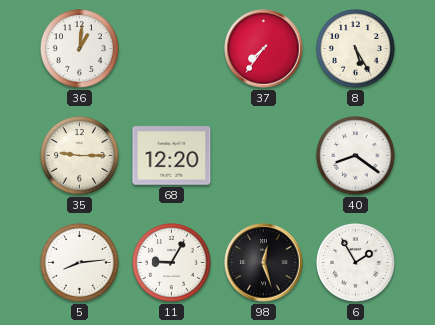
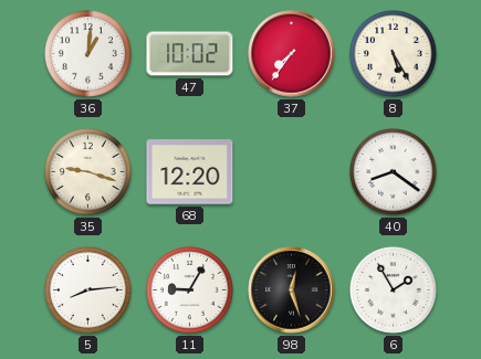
47: none -> 10:02
35: 9:15 -> 9:18
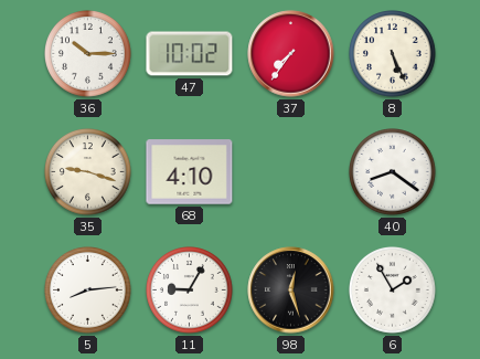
36: 1:01 -> 10:15
8: 5:25 -> 5:26
68: 12:20 -> 4:10
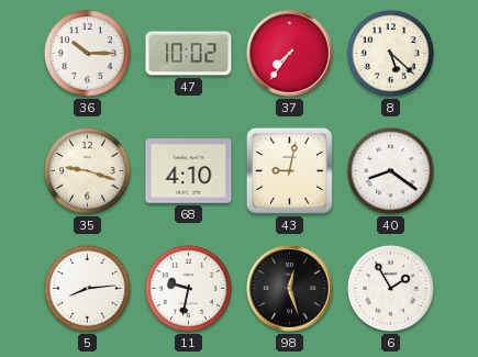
8: 5:26 -> 5:22
43: none -> 9:02
11: 9:05 -> 9:32
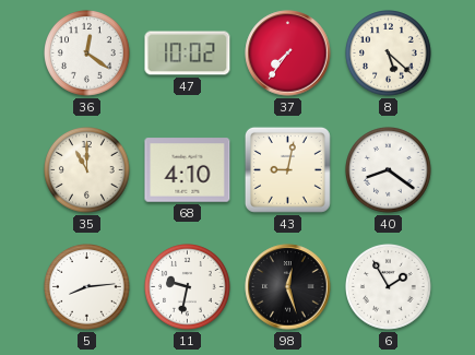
36: 10:15 -> 12:21
35: 9:18 -> 11:00
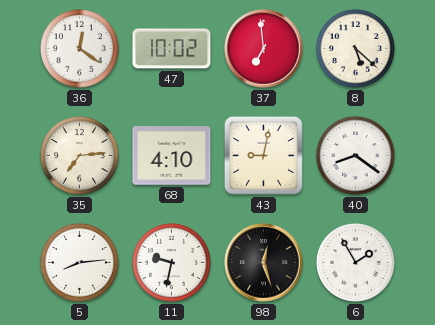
37: 7:36 -> 6:59
35: 11:00 -> 7:14
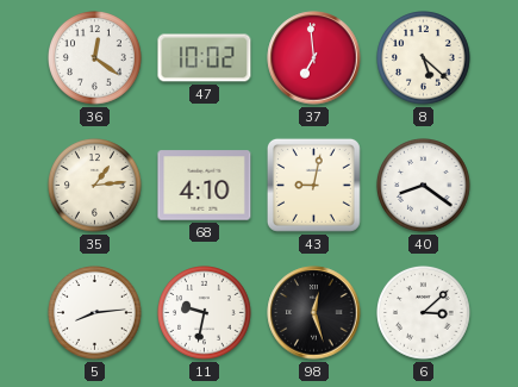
35: 7:14 -> 1:14
6: 1:55 -> 3:08
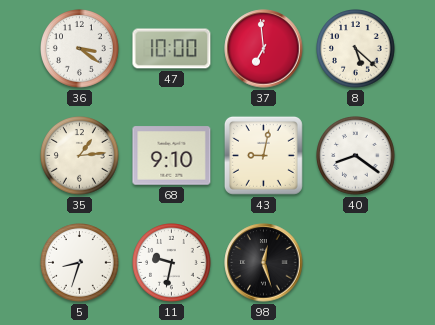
36: 12:21 -> 3:21
47: 10:02 -> 10:00
68: 4:10 -> 9:10
5: 8:14 -> 8:33
6: 3:08 -> none
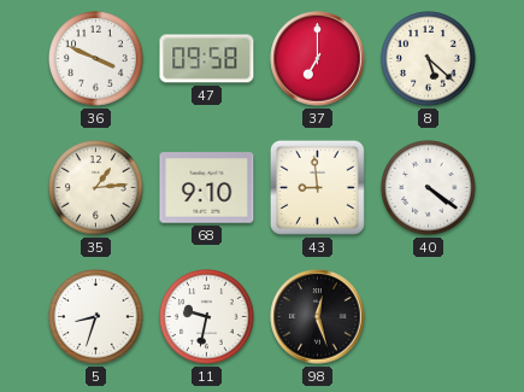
36: 3:21 -> 3:49
47: 10:00 -> 09:58
37: 6:59 -> 7:00
43: 9:02 -> 8:59
40: 8:21 -> 4:21
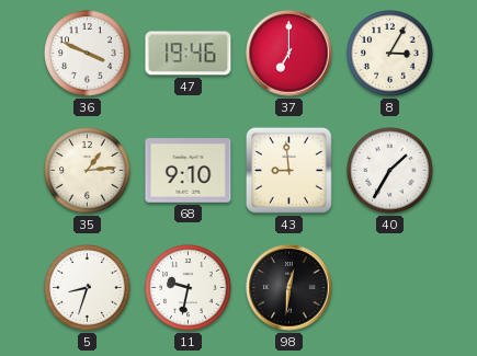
47: 09:58 -> 19:46
8: 5:22 -> 3:05
40: 4:21 -> 1:35
98: 12:27 -> 12:31
